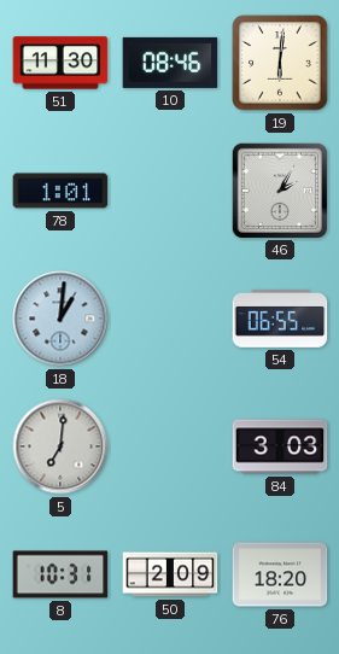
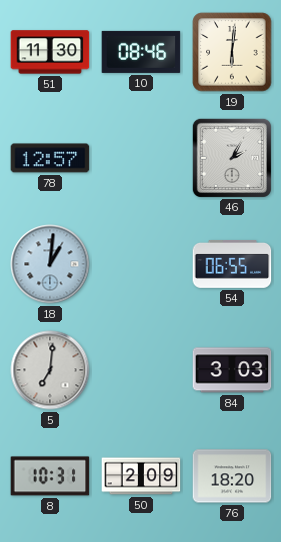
78: 1:01 -> 12:57
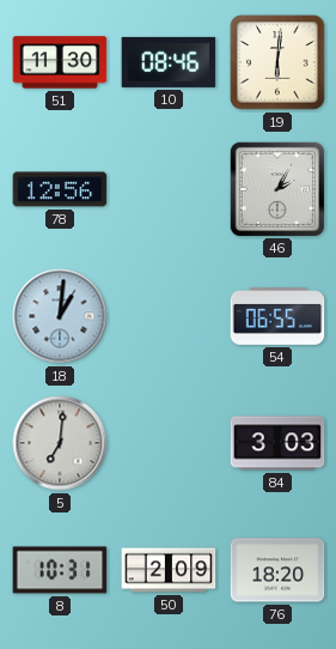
78: 12:57 -> 12:56
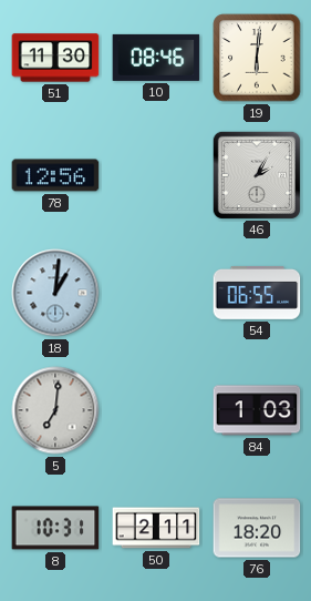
84: 3:03 -> 1:03
50: 2:09 -> 2:11
